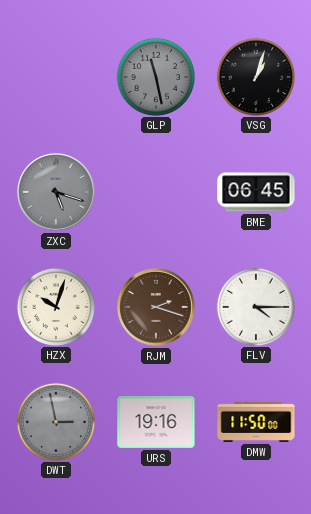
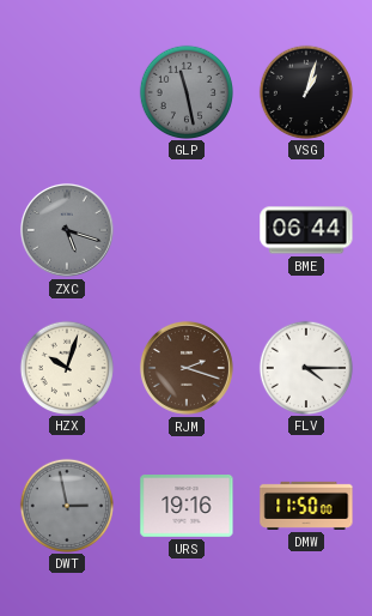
BME: 06:45 -> 06:44
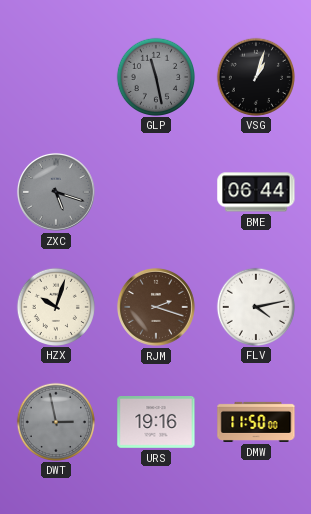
FLV: 4:15 -> 4:13
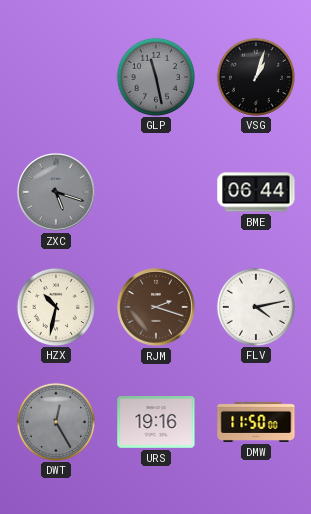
HZX: 10:03 -> 10:32
DWT: 2:58 -> 12:25
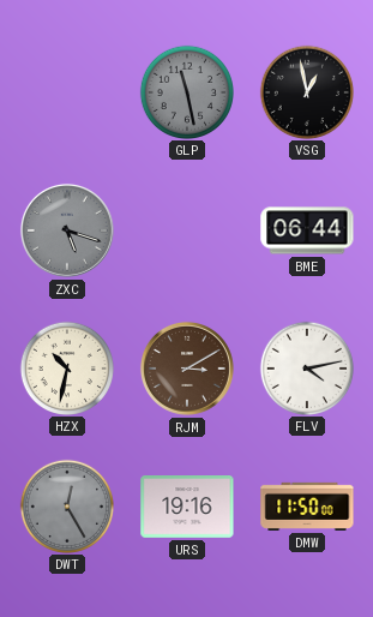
VSG: 1:03 -> 12:58
RJM: 2:18 -> 3:10
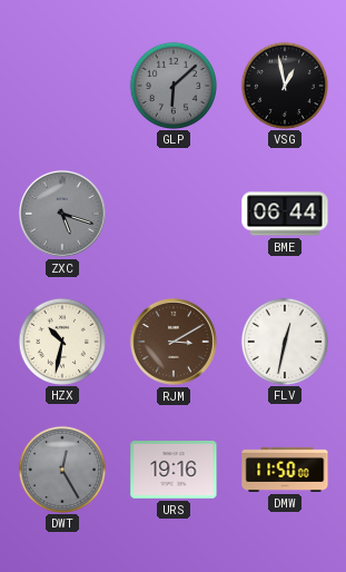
GLP: 11:28 -> 6:08
FLV: 4:13 -> 12:32
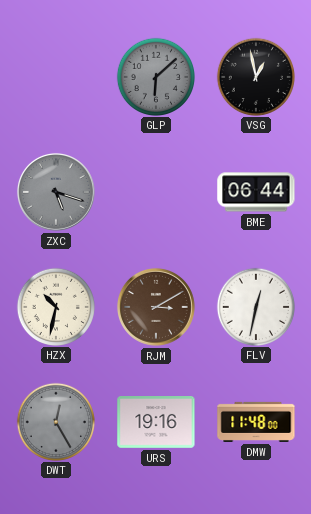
DMW: 11:50 -> 11:48
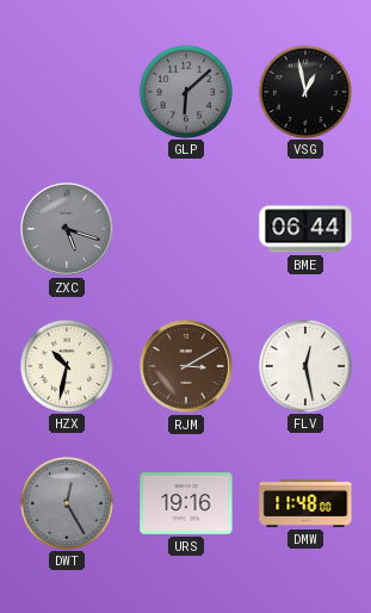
FLV: 12:32 -> 12:28
